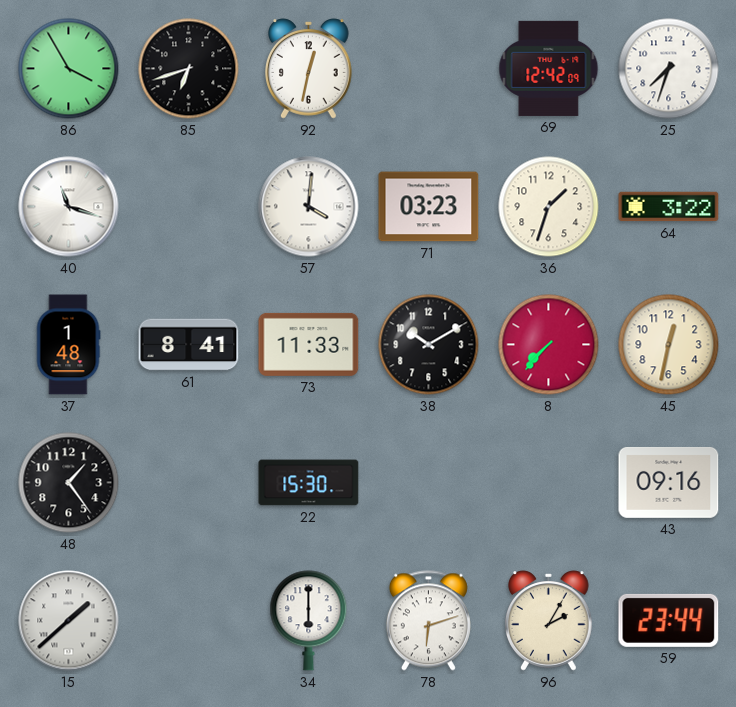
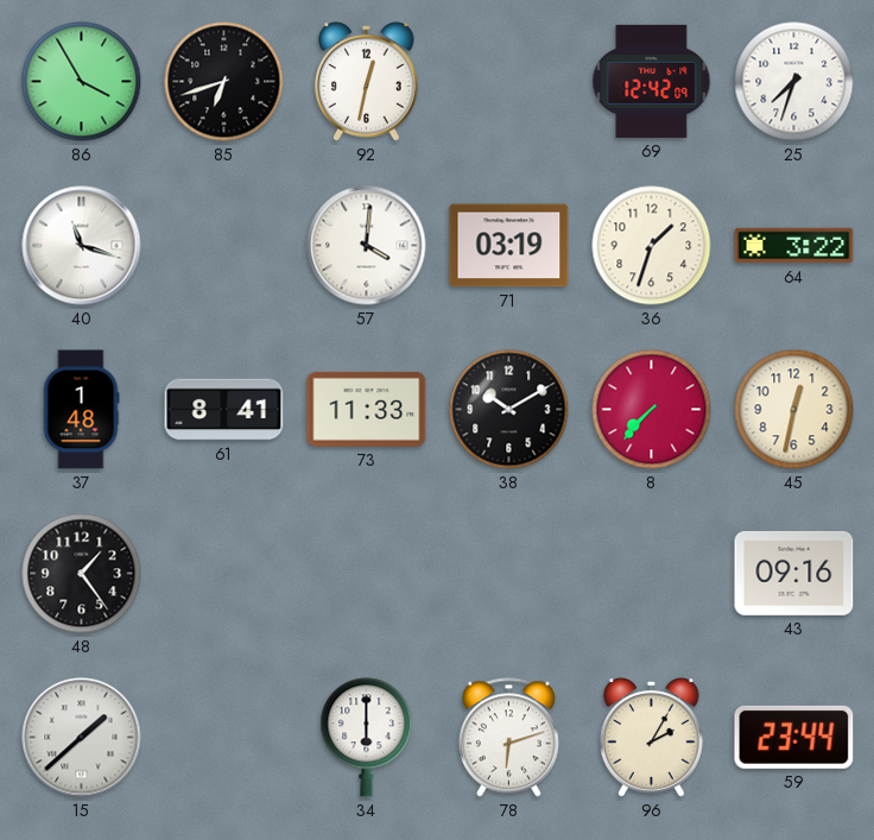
71: 03:23 -> 03:19
22: 15:30 -> none
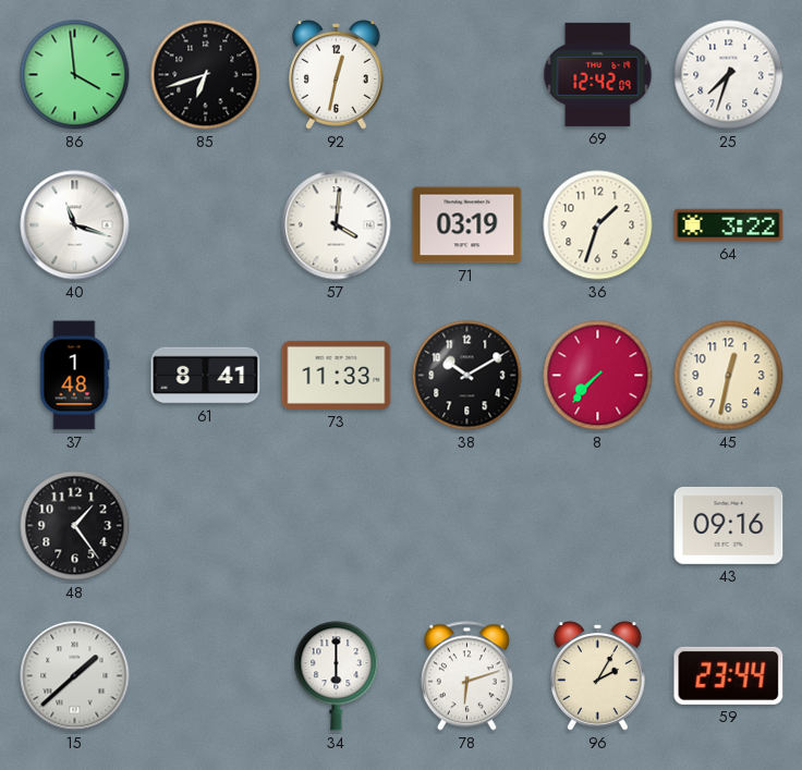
86: 3:55 -> 3:59
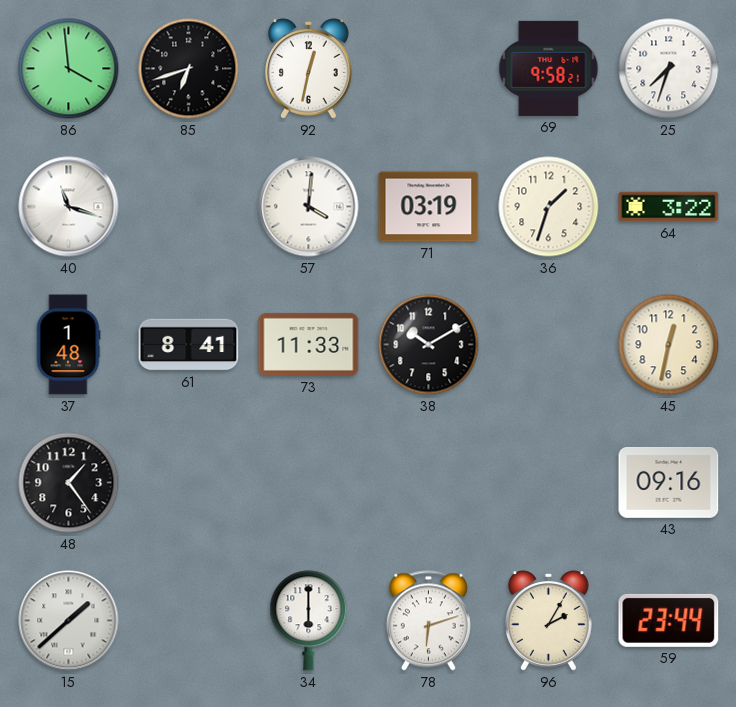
69: 12:42 -> 9:58
8: 7:37 -> none
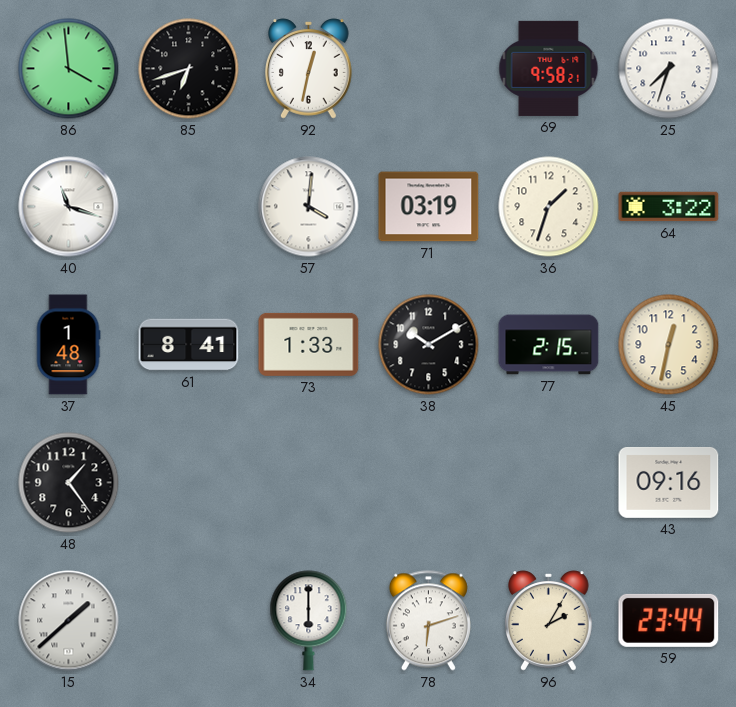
73: 11:33 -> 1:33
77: none -> 2:15
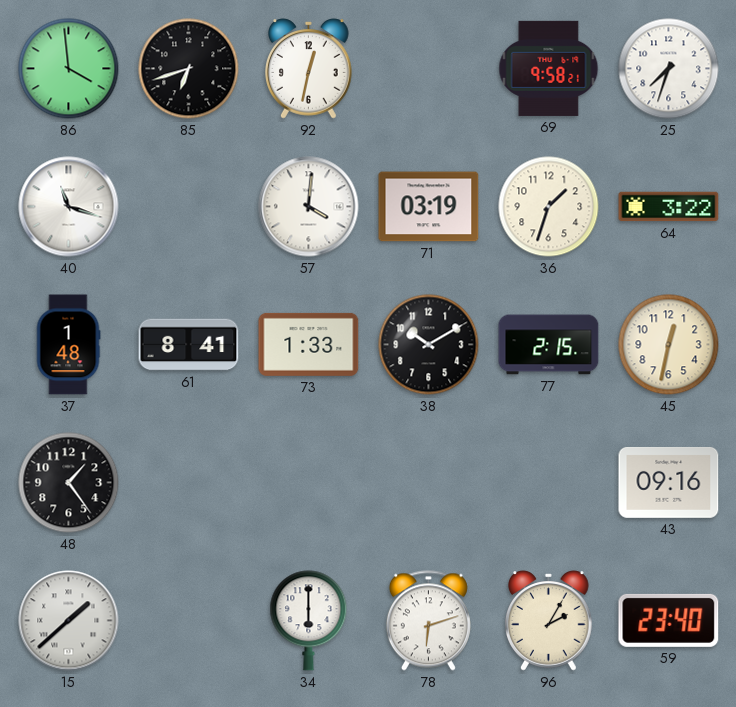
59: 23:44 -> 23:40
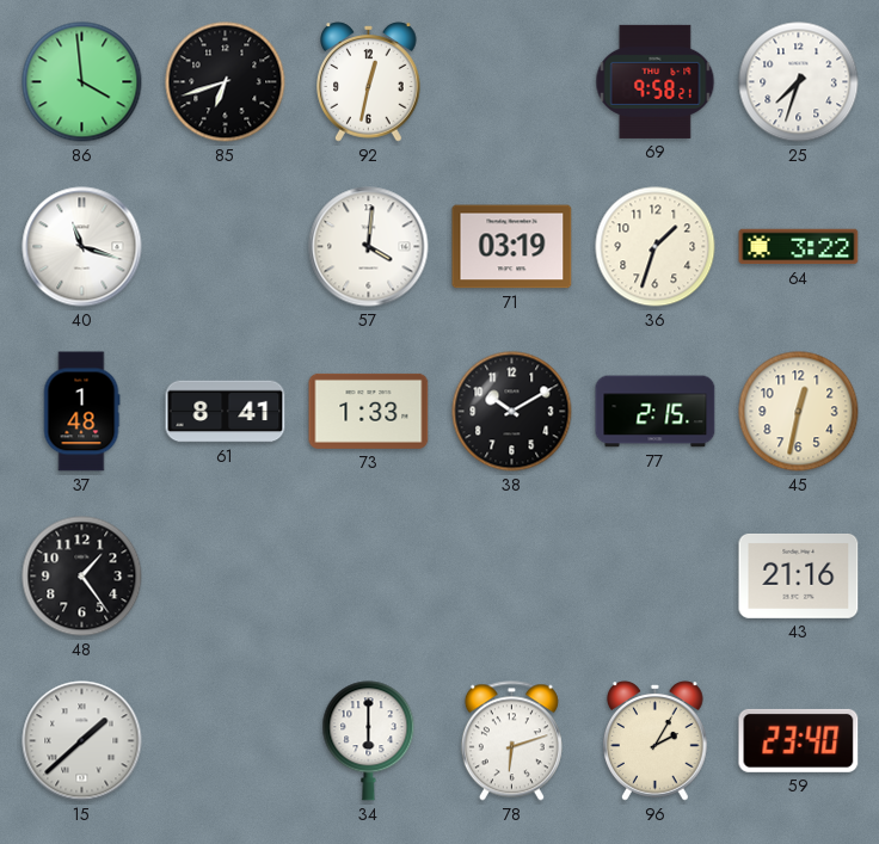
43: 09:16 -> 21:16
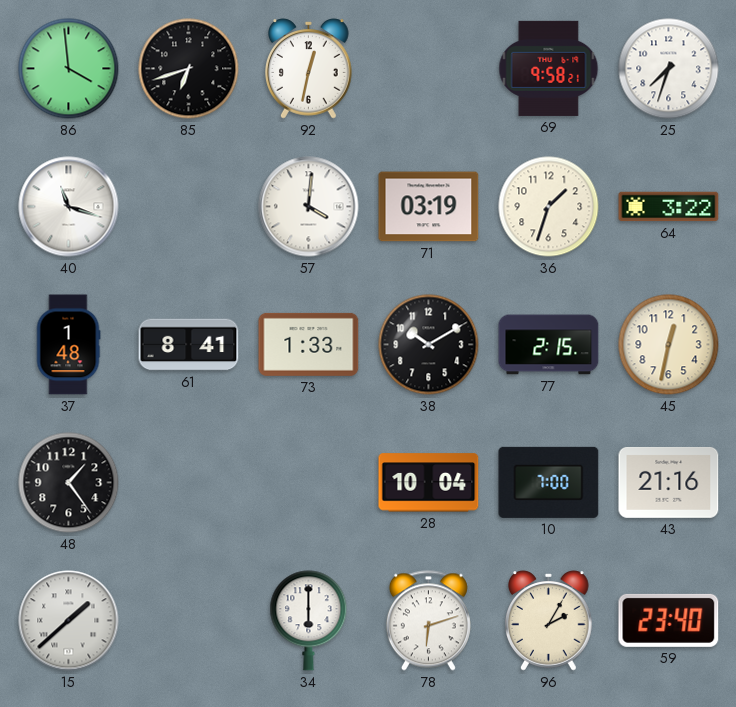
28: none -> 10:04
10: none -> 7:00
